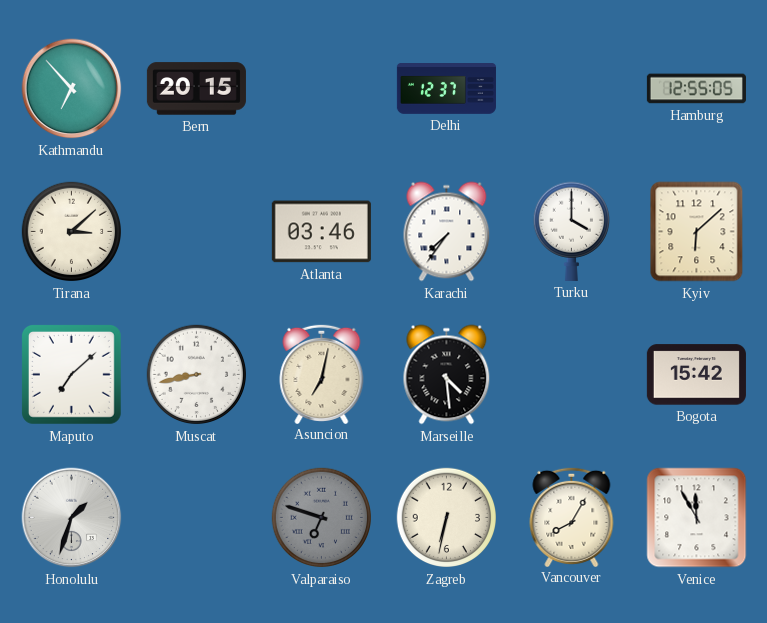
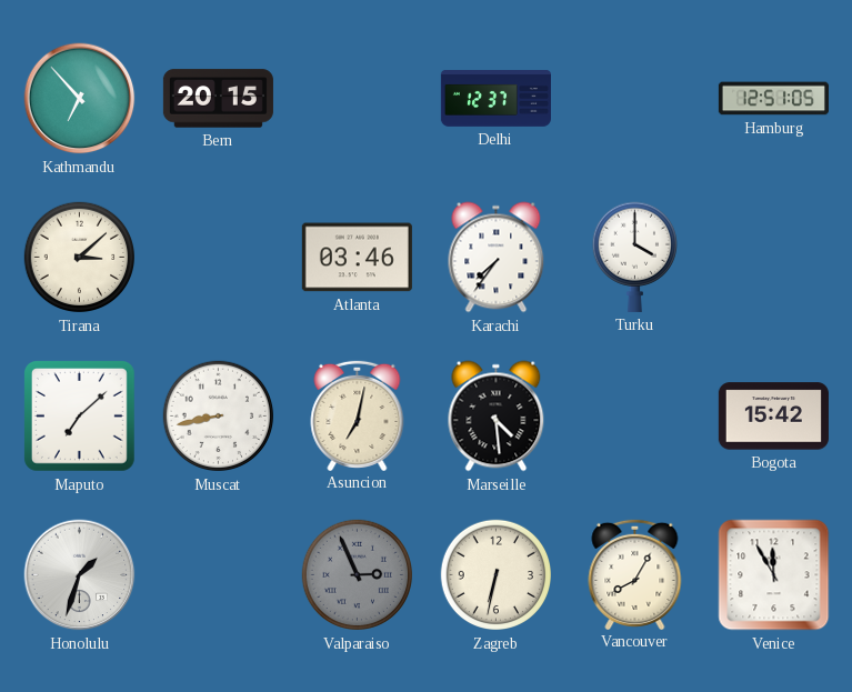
Hamburg: 12:55 -> 12:51
Kyiv: 6:08 -> none
Valparaiso: 6:48 -> 2:56
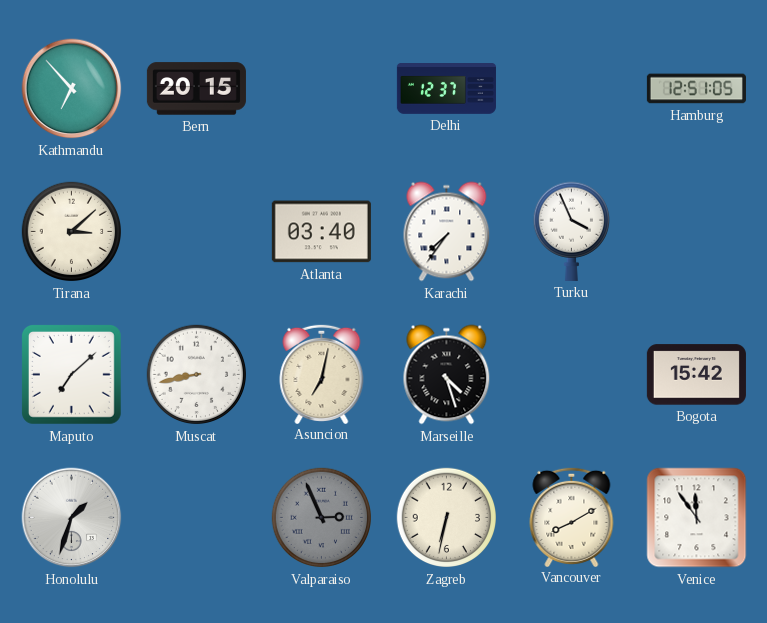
Atlanta: 03:46 -> 03:40
Turku: 4:00 -> 3:56
Marseille: 4:29 -> 4:27
Vancouver: 8:05 -> 8:10
Venice: 11:55 -> 11:54
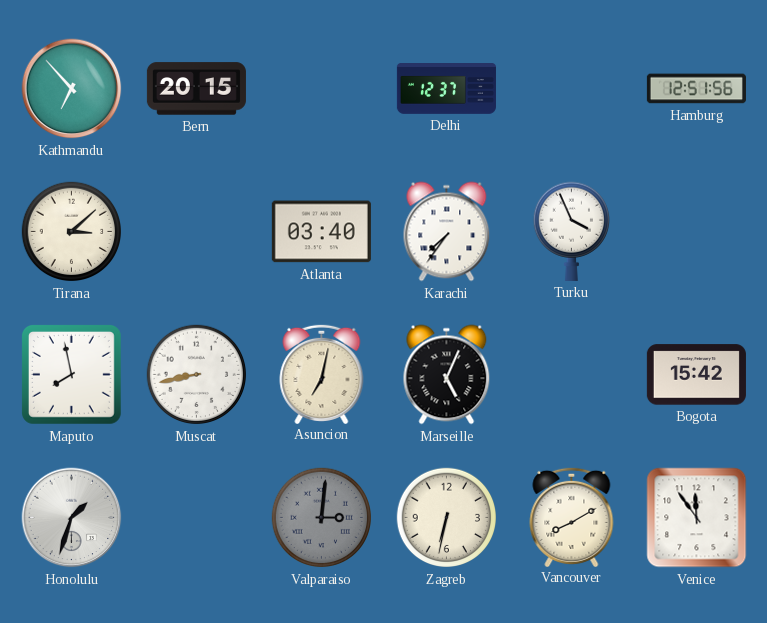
Hamburg: 12:51:05 -> 12:51:56
Maputo: 7:08 -> 7:58
Marseille: 4:27 -> 5:04
Valparaiso: 2:56 -> 3:01
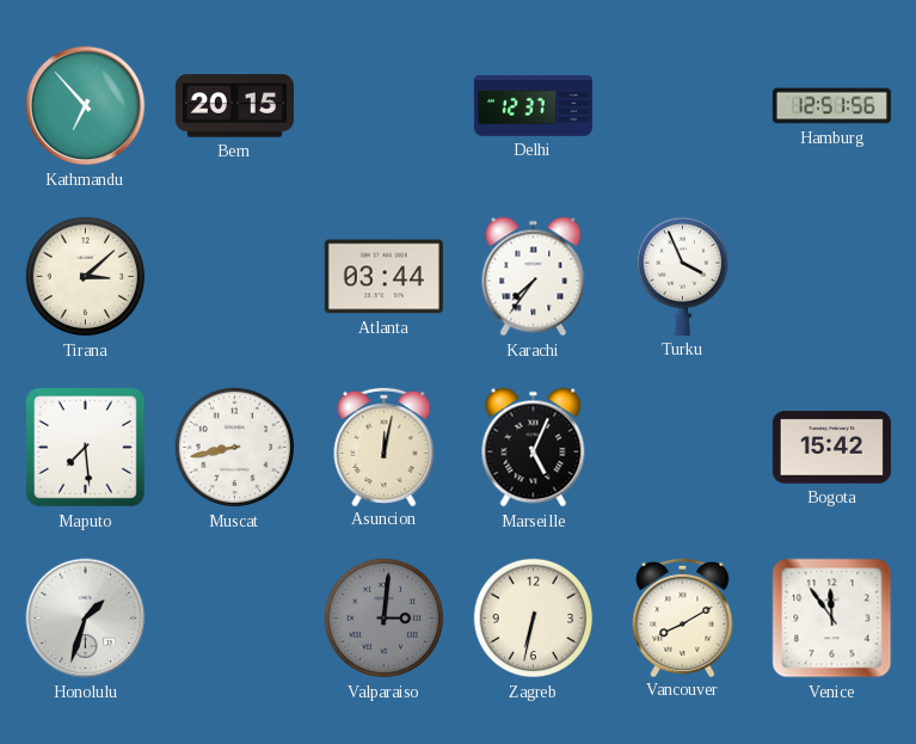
Atlanta: 03:40 -> 03:44
Maputo: 7:58 -> 7:29
Asuncion: 7:02 -> 12:02
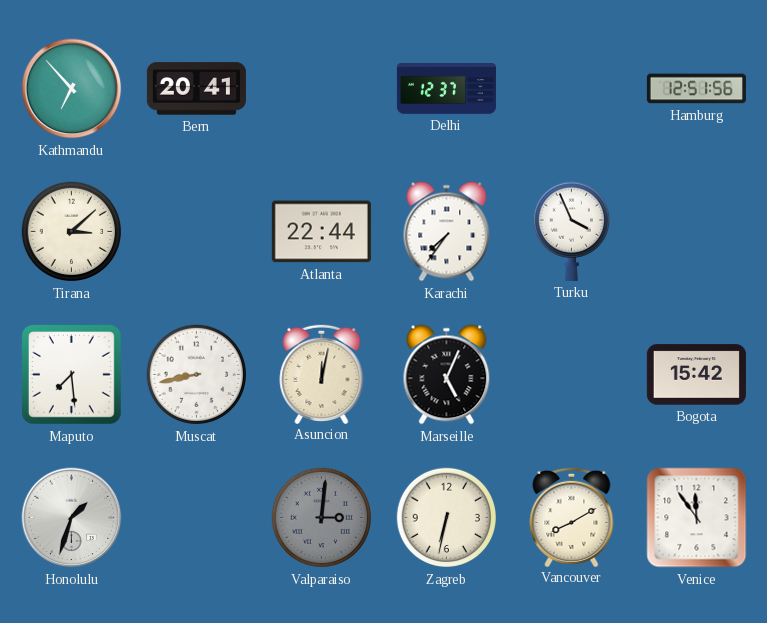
Bern: 20:15 -> 20:41
Atlanta: 03:44 -> 22:44
